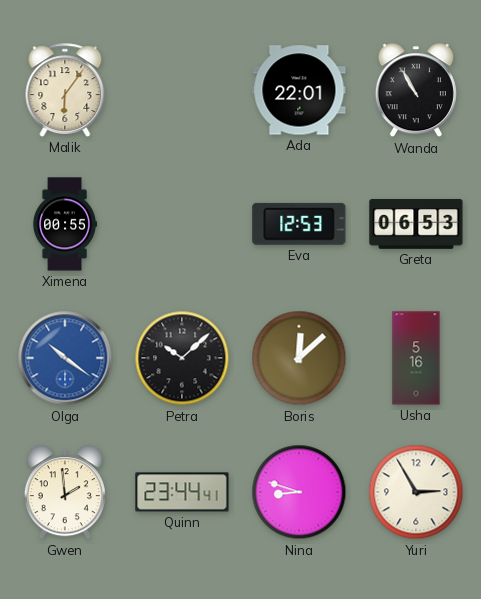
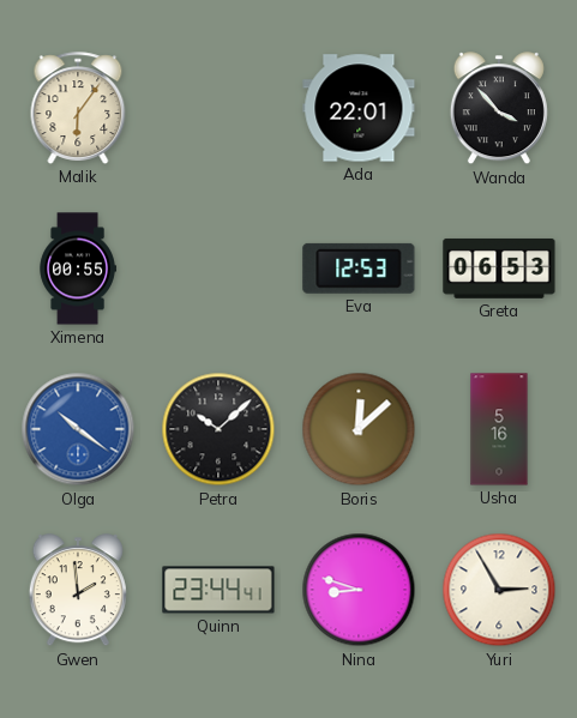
Wanda: 10:55 -> 3:53
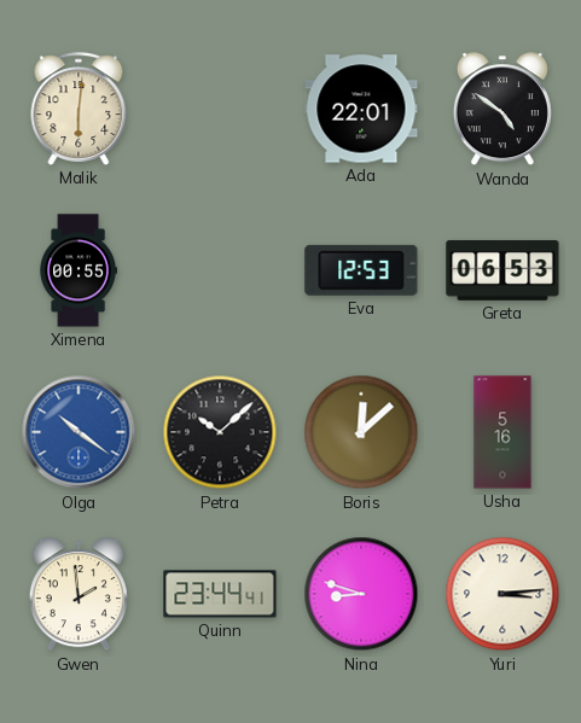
Malik: 6:06 -> 6:01
Wanda: 3:53 -> 4:51
Yuri: 2:55 -> 3:14
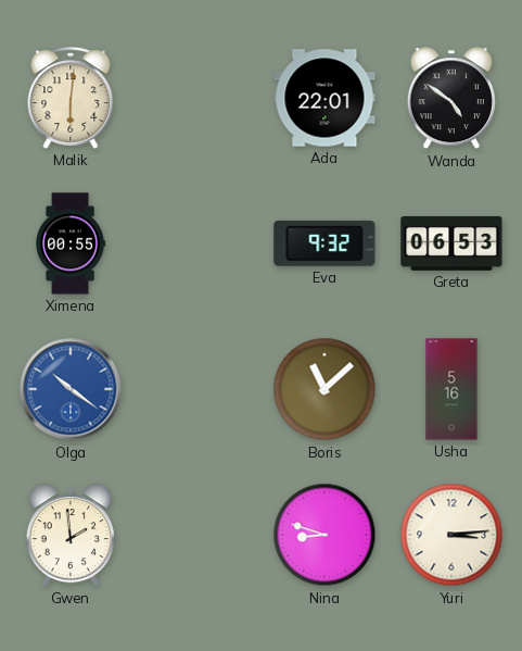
Eva: 12:53 -> 9:32
Petra: 10:08 -> none
Boris: 12:08 -> 11:08
Quinn: 23:44 -> none
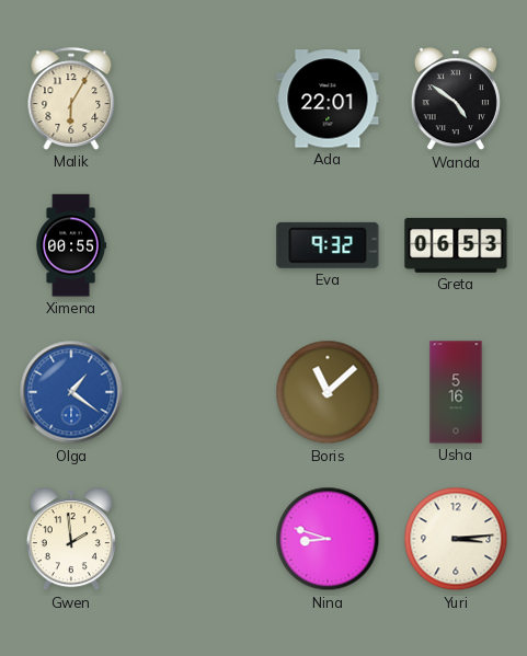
Malik: 6:01 -> 6:05
Olga: 10:21 -> 1:21
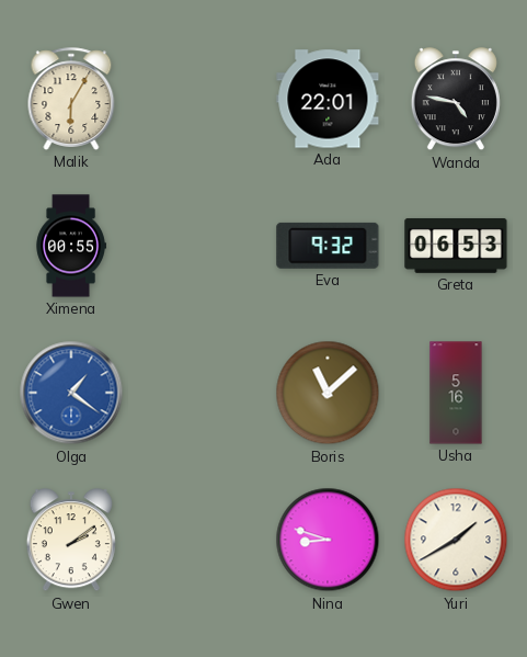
Wanda: 4:51 -> 4:47
Gwen: 1:59 -> 2:09
Yuri: 3:14 -> 1:40
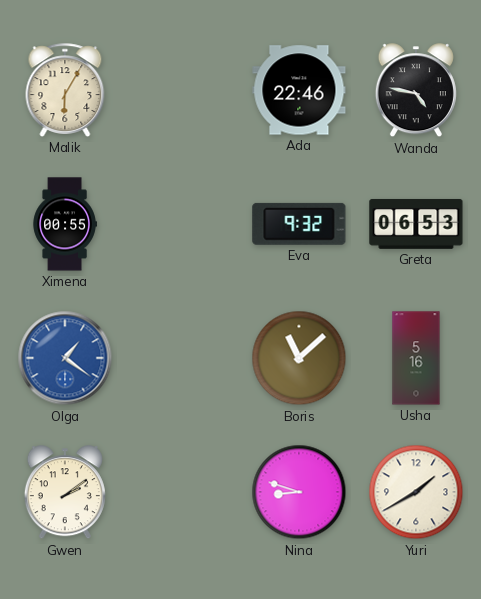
Ada: 22:01 -> 22:46
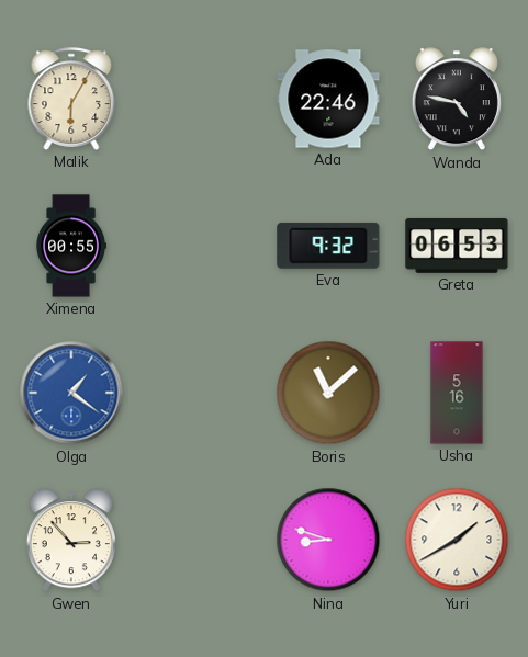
Gwen: 2:09 -> 2:53
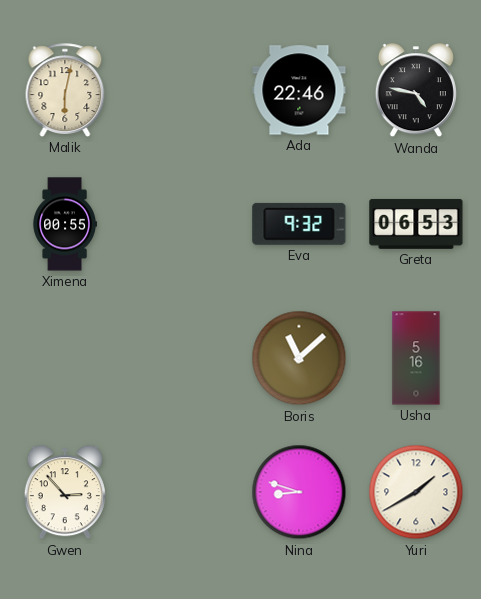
Malik: 6:05 -> 6:02
Olga: 1:21 -> none
